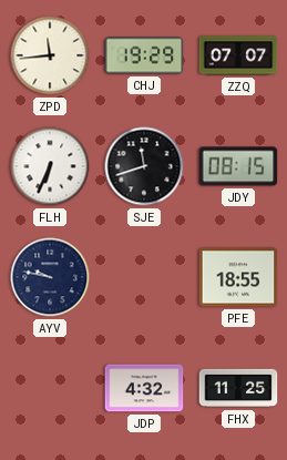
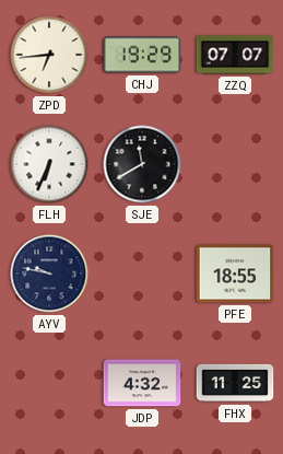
ZPD: 11:44 -> 6:44
SJE: 11:42 -> 11:40
JDY: 08:15 -> none
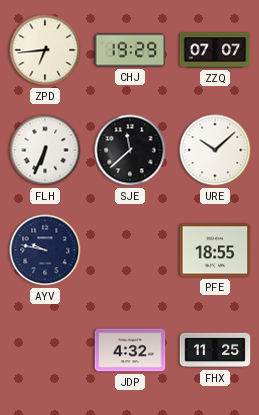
SJE: 11:40 -> 11:38
URE: none -> 10:08
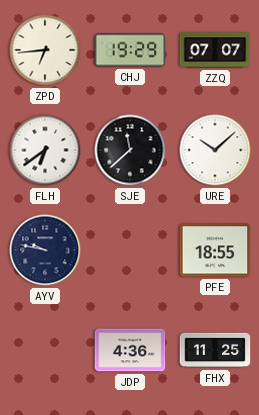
FLH: 6:34 -> 6:39
JDP: 4:32 -> 4:36
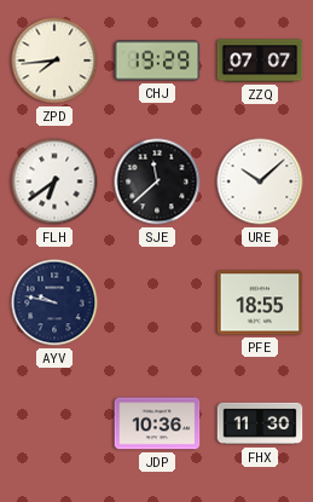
ZPD: 6:44 -> 7:44
JDP: 4:36 -> 10:36
FHX: 11:25 -> 11:30
